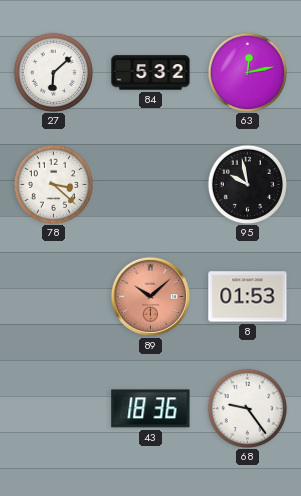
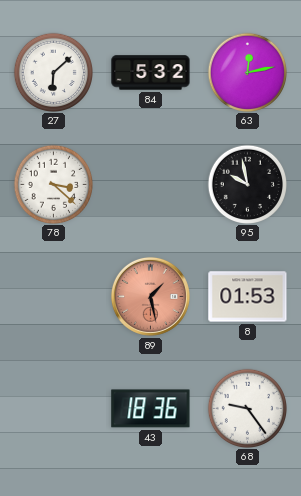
89: 10:08 -> 1:28
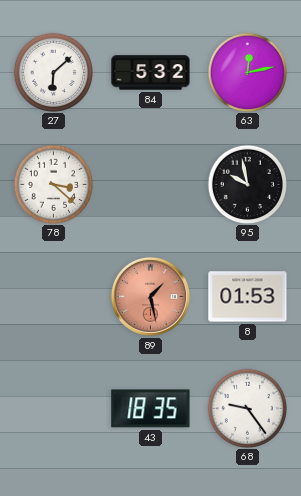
43: 18:36 -> 18:35
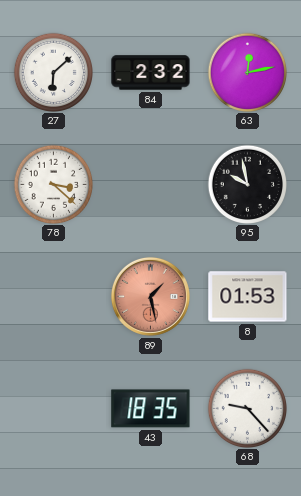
84: 5:32 -> 2:32
68: 9:24 -> 9:23
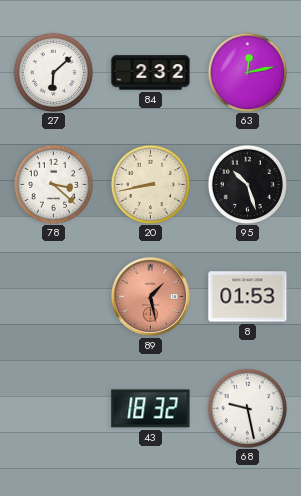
20: none -> 8:43
95: 9:58 -> 10:27
43: 18:35 -> 18:32
68: 9:23 -> 9:28
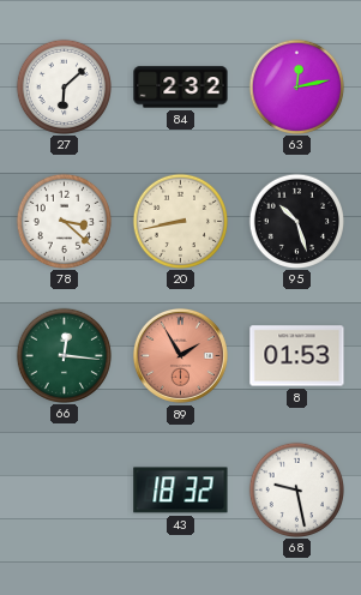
66: none -> 12:16
89: 1:28 -> 1:55
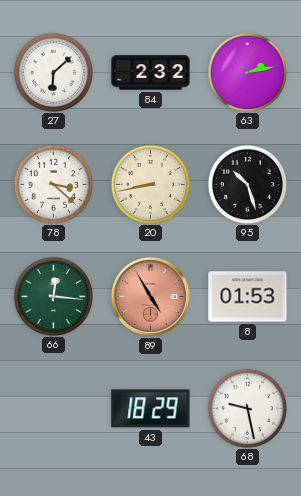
63: 12:13 -> 2:13
89: 1:55 -> 4:55
43: 18:32 -> 18:29
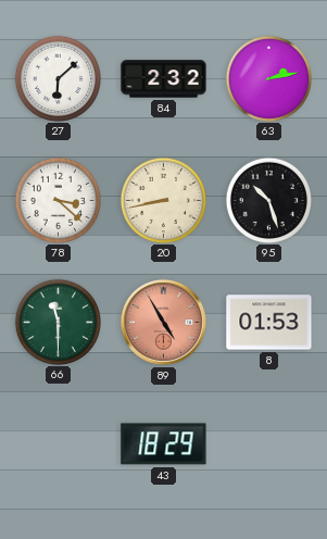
66: 12:16 -> 11:30
68: 9:28 -> none
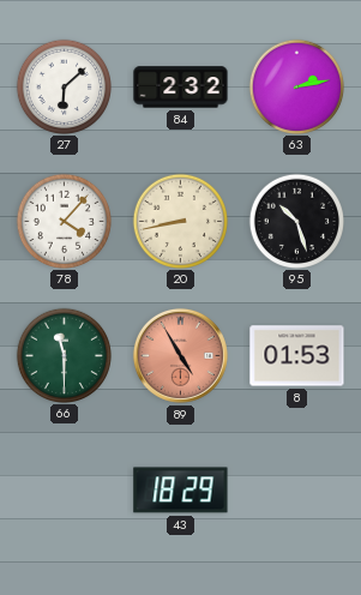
78: 3:22 -> 4:07
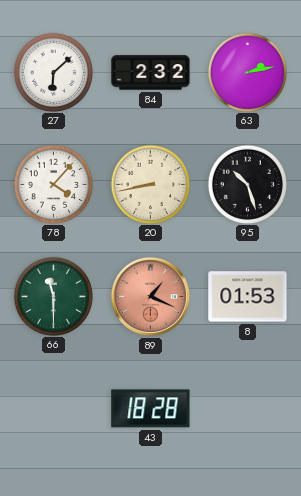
89: 4:55 -> 1:19
43: 18:29 -> 18:28
